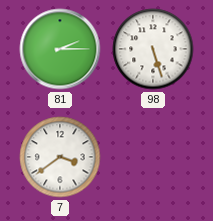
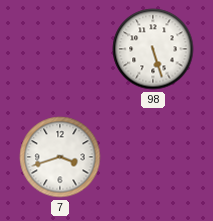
81: 2:15 -> none
7: 3:39 -> 3:42
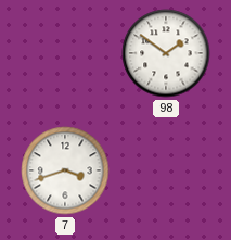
98: 5:27 -> 1:51
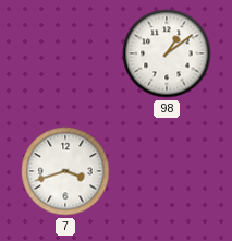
98: 1:51 -> 1:09
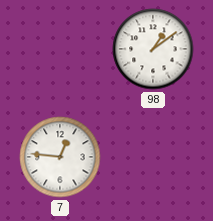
7: 3:42 -> 12:46
